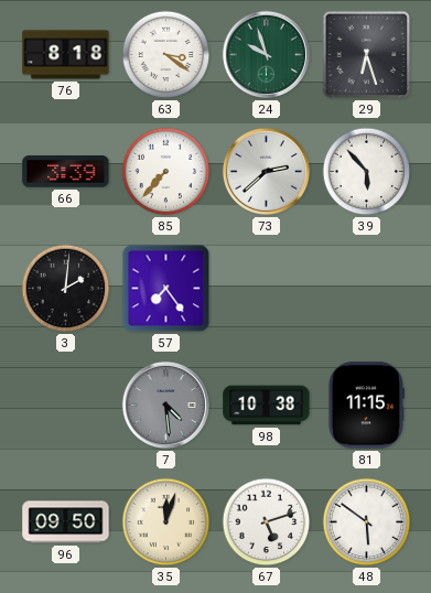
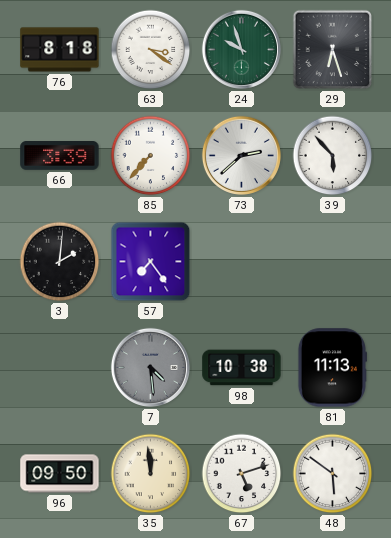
81: 11:15 -> 11:13
35: 12:03 -> 11:59
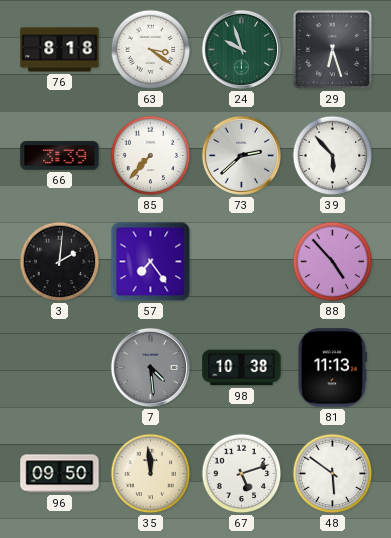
88: none -> 4:53
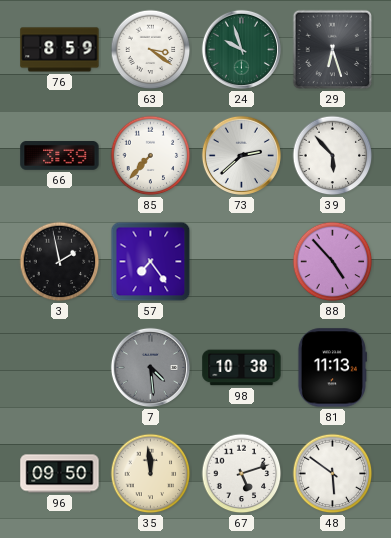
76: 8:18 -> 8:59
3: 2:01 -> 1:58
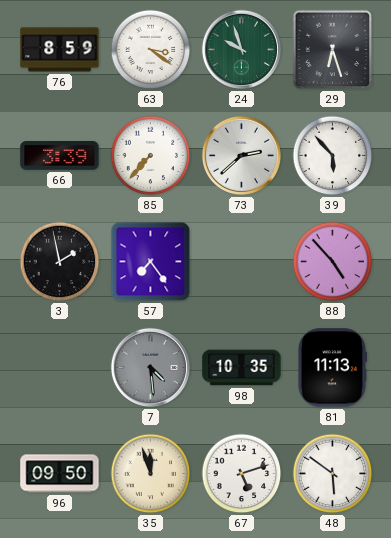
98: 10:38 -> 10:35
35: 11:59 -> 11:57
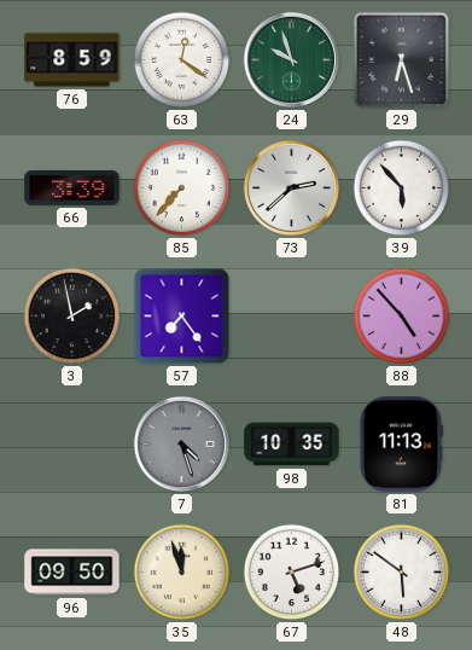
63: 3:21 -> 12:21
7: 4:29 -> 4:27
